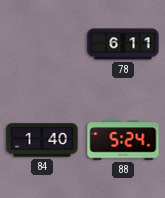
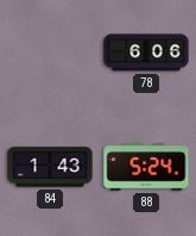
78: 6:11 -> 6:06
84: 1:40 -> 1:43
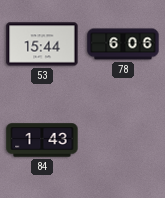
53: none -> 15:44
88: 5:24 -> none
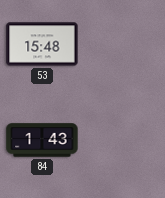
53: 15:44 -> 15:48
78: 6:06 -> none
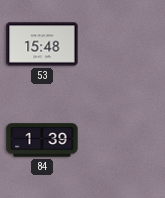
84: 1:43 -> 1:39
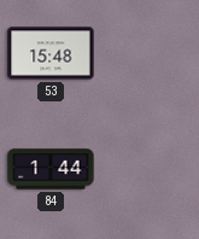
84: 1:39 -> 1:44
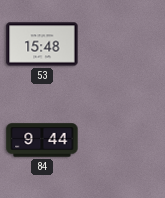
84: 1:44 -> 9:44
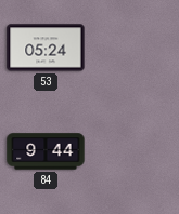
53: 15:48 -> 05:24
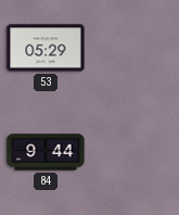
53: 05:24 -> 05:29
